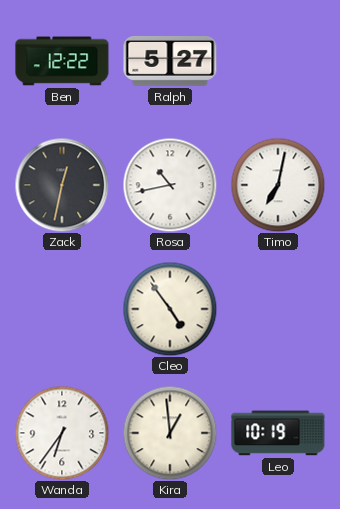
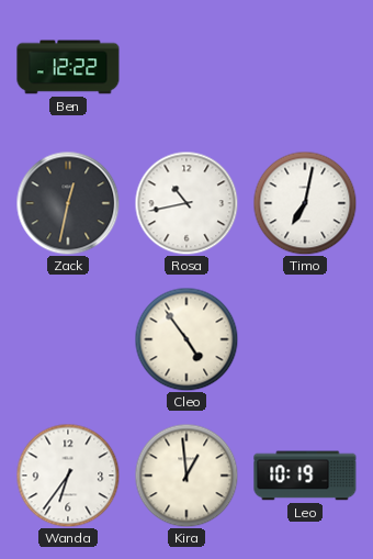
Ralph: 5:27 -> none
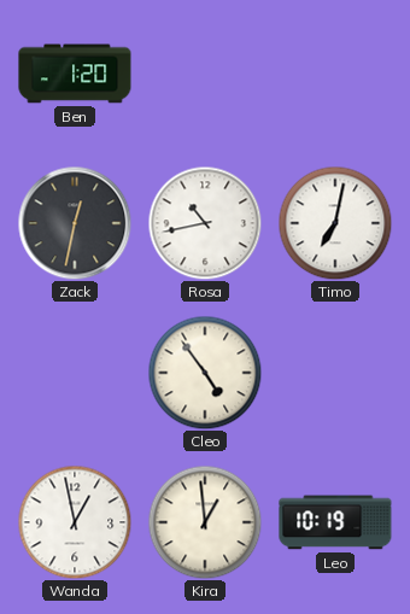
Ben: 12:22 -> 1:20
Wanda: 6:36 -> 12:58
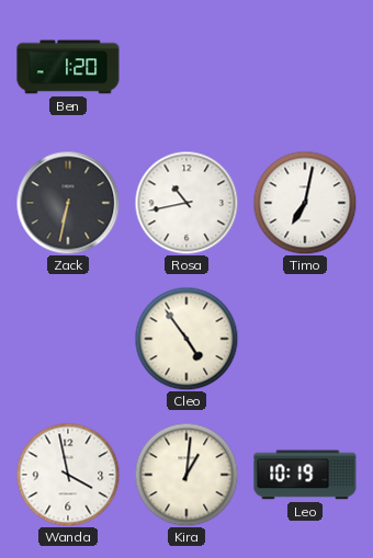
Zack: 12:32 -> 6:32
Wanda: 12:58 -> 3:58
Kira: 12:59 -> 1:01
